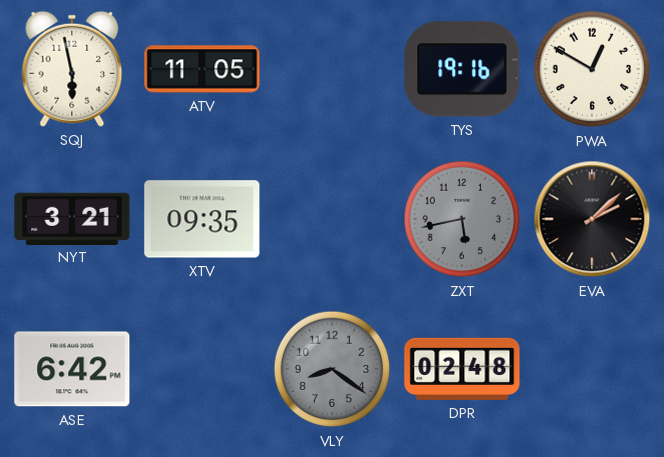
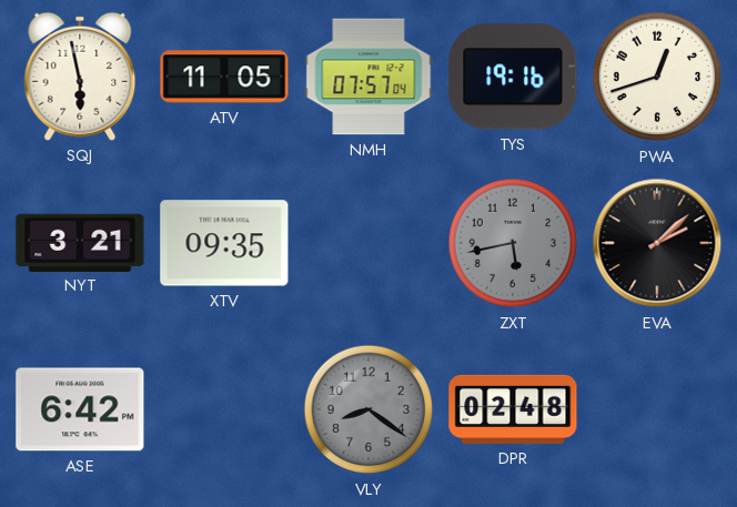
NMH: none -> 07:57
PWA: 12:50 -> 12:42
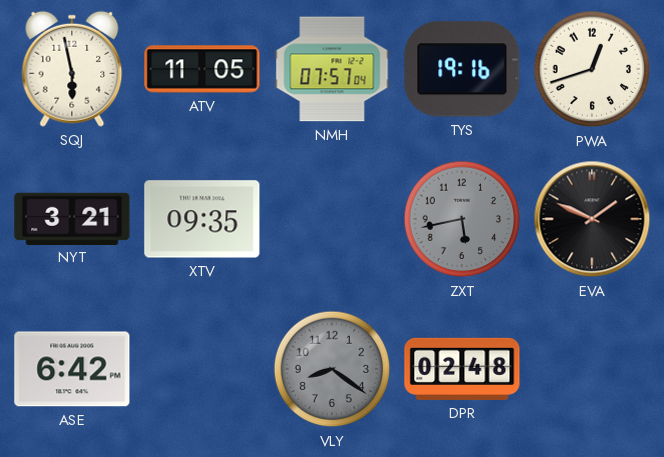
EVA: 2:08 -> 1:49
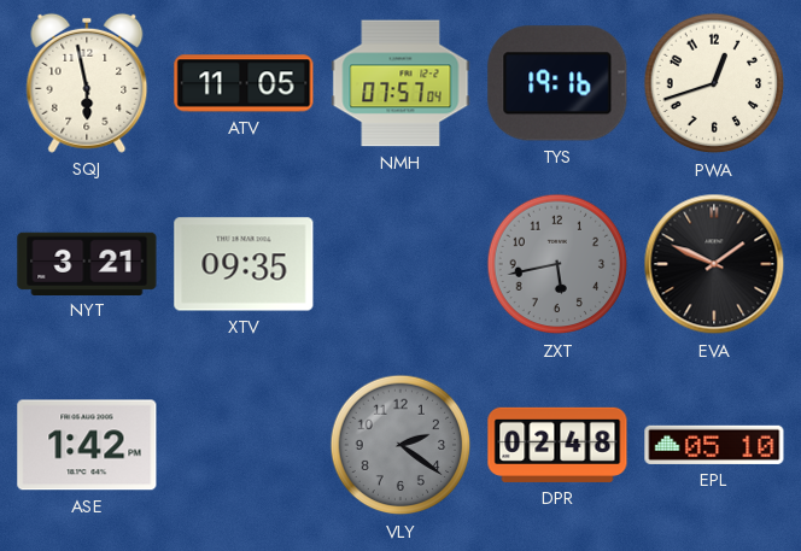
ASE: 6:42 -> 1:42
VLY: 8:21 -> 2:21
EPL: none -> 05:10
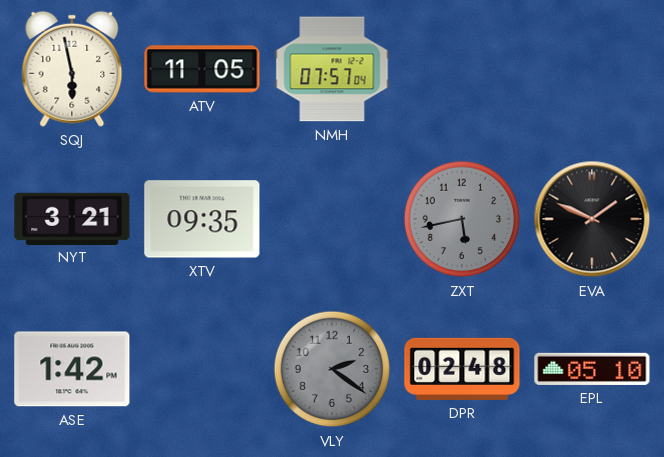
TYS: 19:16 -> none
PWA: 12:42 -> none
